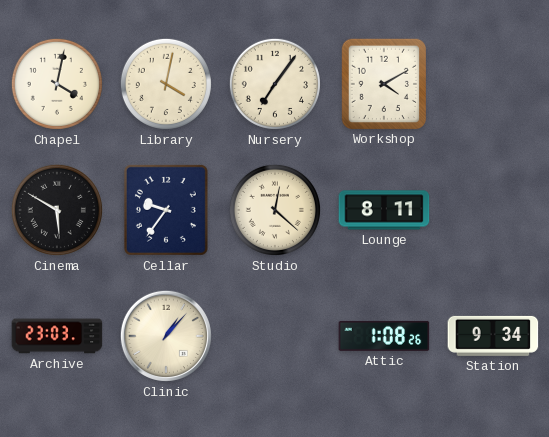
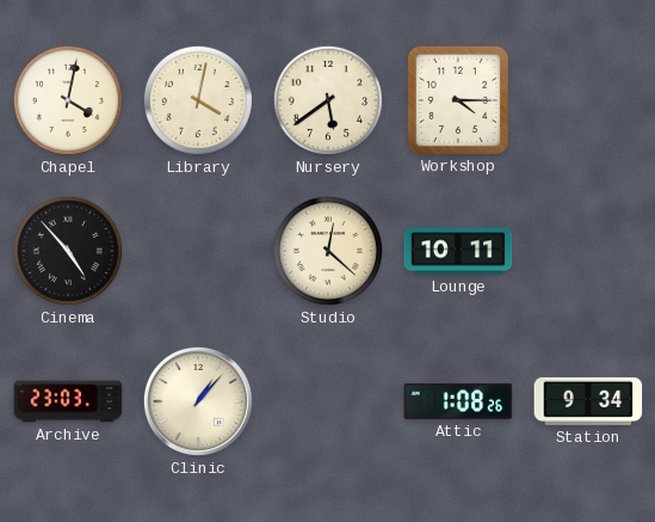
Nursery: 7:06 -> 5:39
Workshop: 4:10 -> 4:15
Cinema: 5:50 -> 4:53
Cellar: 9:36 -> none
Lounge: 8:11 -> 10:11
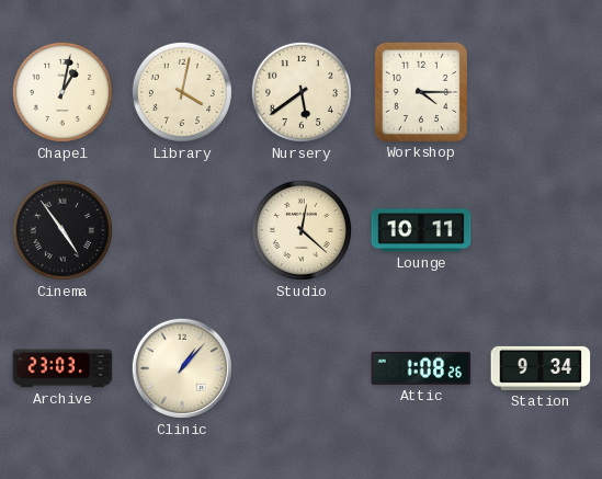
Chapel: 4:02 -> 1:02
Cinema: 4:53 -> 4:54
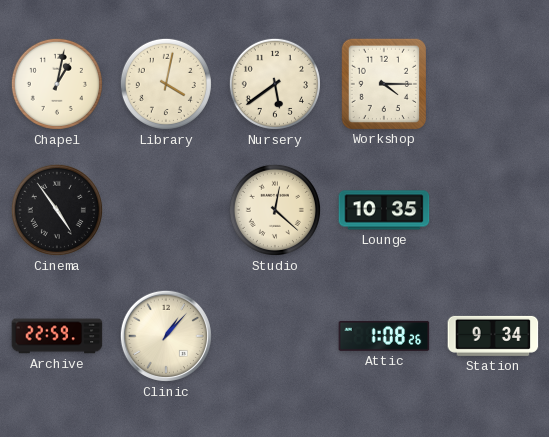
Lounge: 10:11 -> 10:35
Archive: 23:03 -> 22:59
